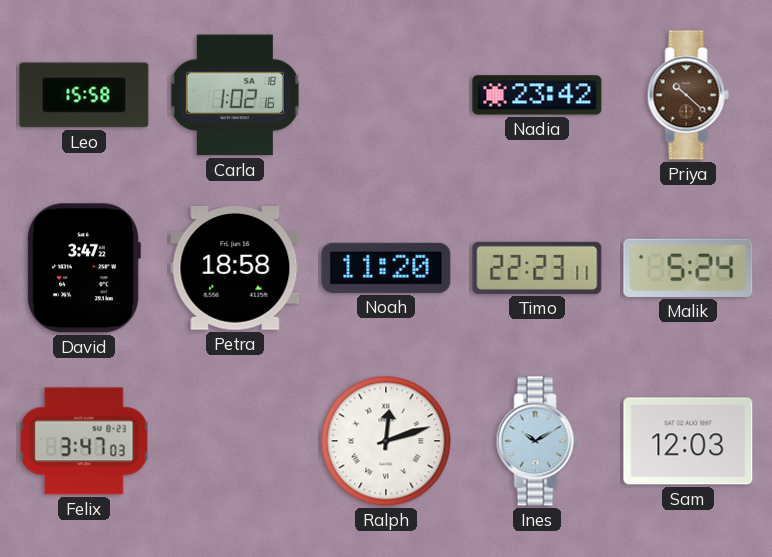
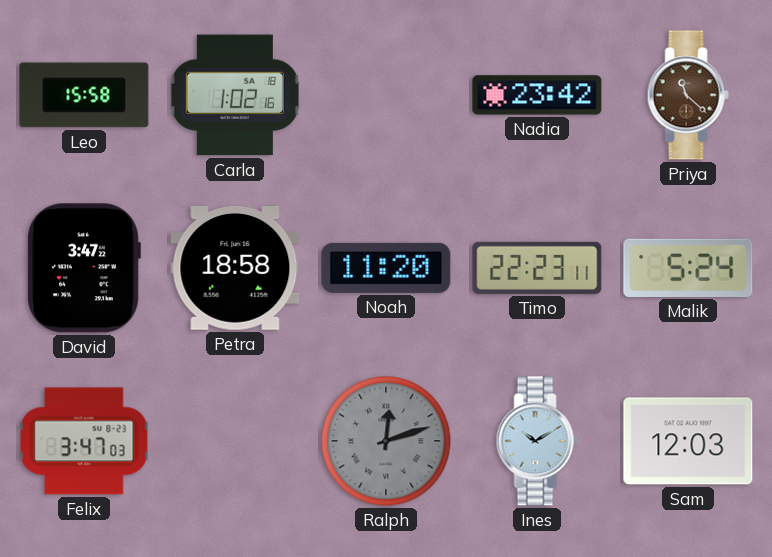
Priya: 10:22 -> 11:22
Ralph dial: white -> grey
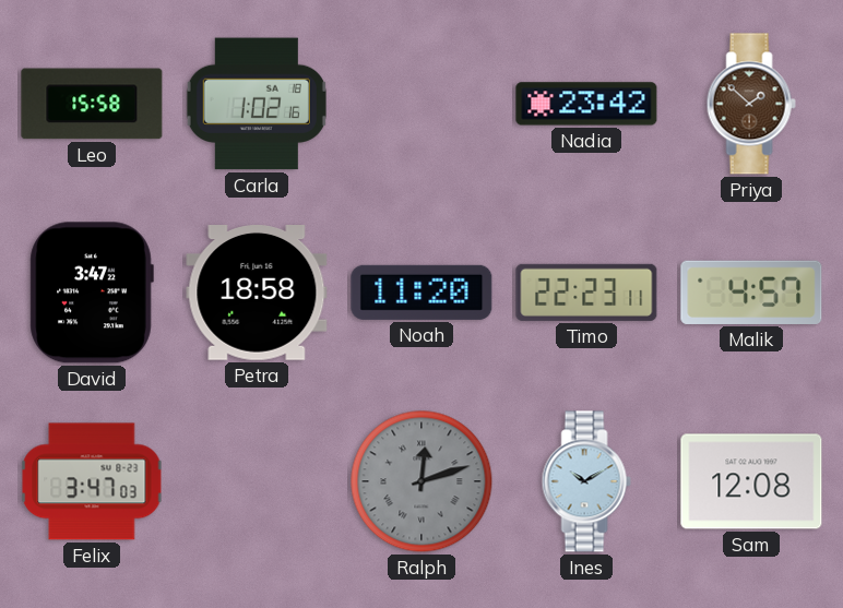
Priya: 11:22 -> 1:52
Malik: 5:24 -> 4:57
Sam: 12:03 -> 12:08
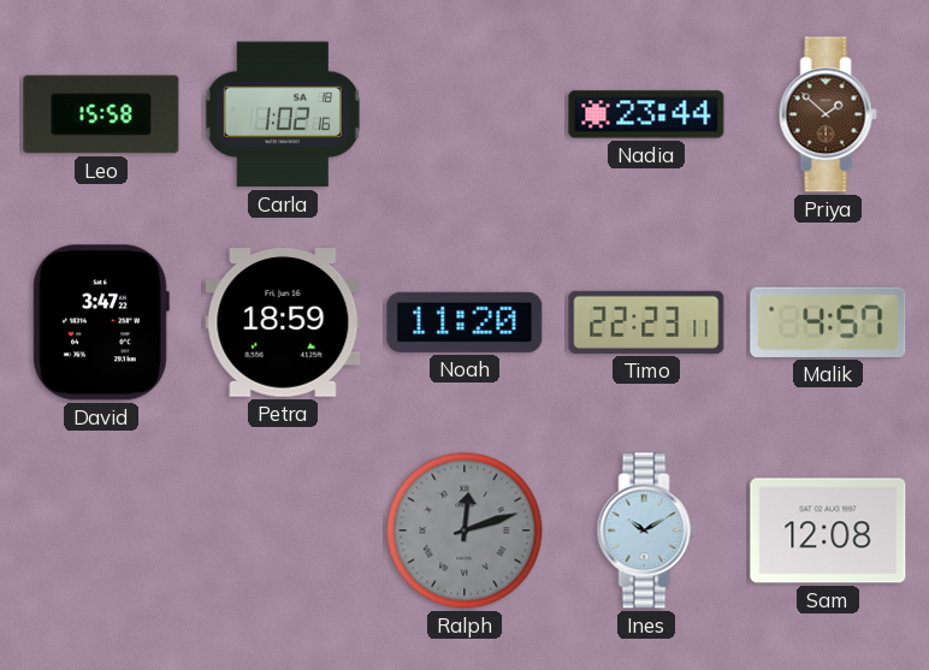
Nadia: 23:42 -> 23:44
Petra: 18:58 -> 18:59
Felix: 3:47 -> none
